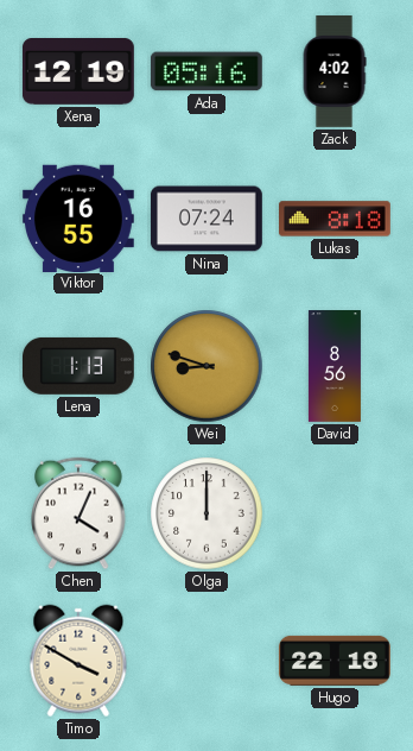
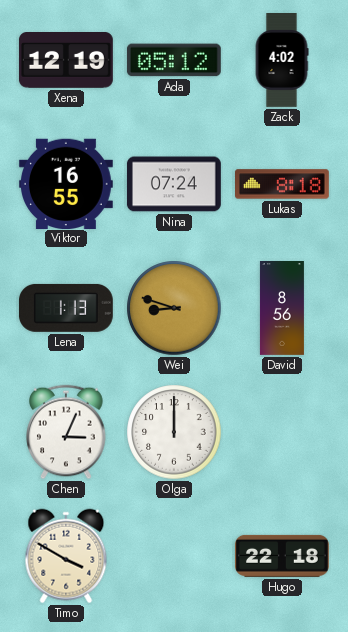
Ada: 05:16 -> 05:12
Chen: 4:04 -> 3:04
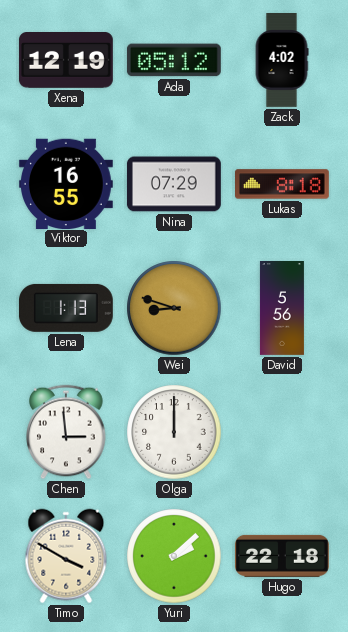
Nina: 07:24 -> 07:29
David: 8:56 -> 5:56
Chen: 3:04 -> 2:59
Yuri: none -> 2:08
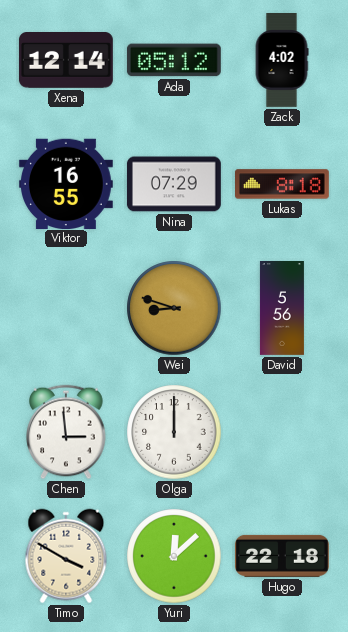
Xena: 12:19 -> 12:14
Lena: 1:13 -> none
Yuri: 2:08 -> 12:08
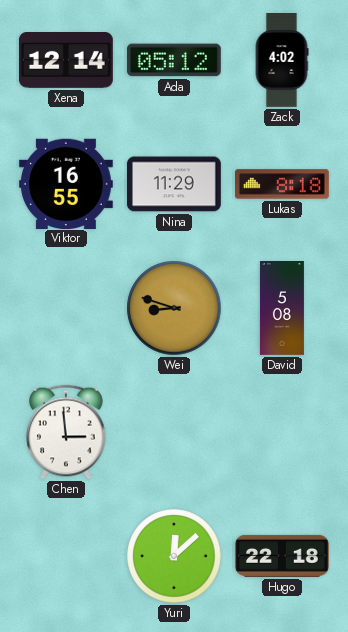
Nina: 07:29 -> 11:29
David: 5:56 -> 5:08
Olga: 12:00 -> none
Timo: 3:50 -> none
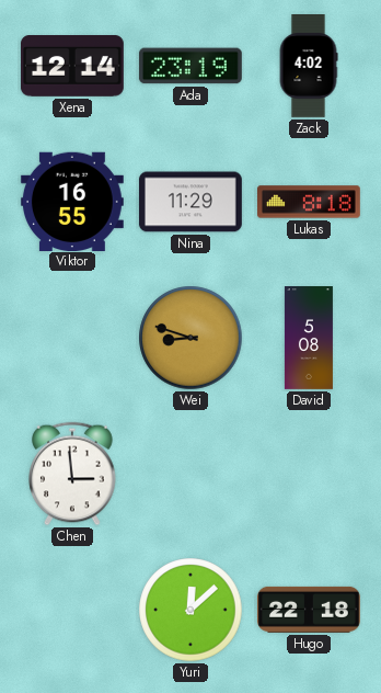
Ada: 05:12 -> 23:19
